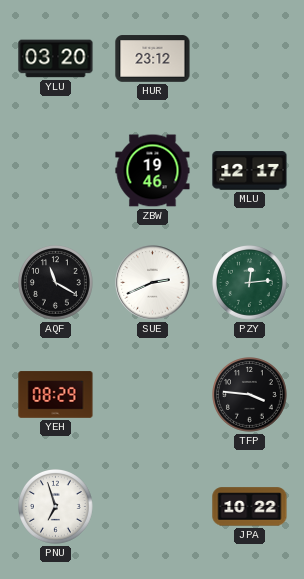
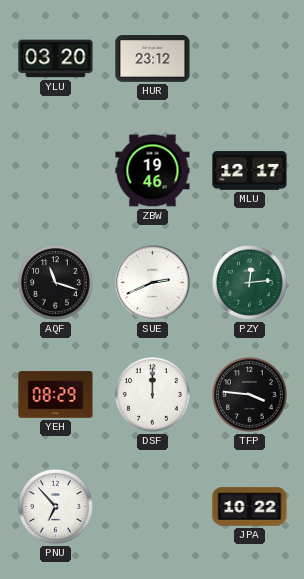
AQF: 11:20 -> 11:18
DSF: none -> 12:00
PNU: 6:57 -> 6:53
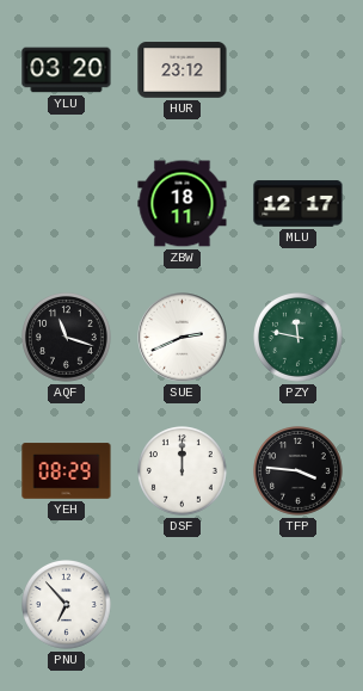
ZBW: 19:46 -> 18:11
PZY: 12:14 -> 11:47
JPA: 10:22 -> none
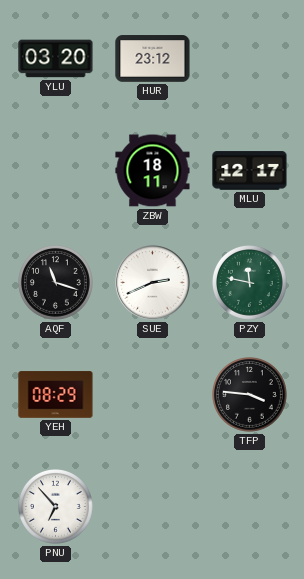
DSF: 12:00 -> none
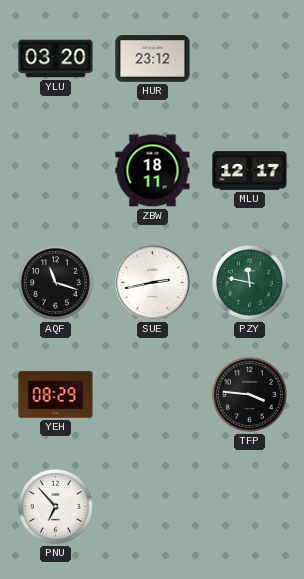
SUE: 2:41 -> 2:43
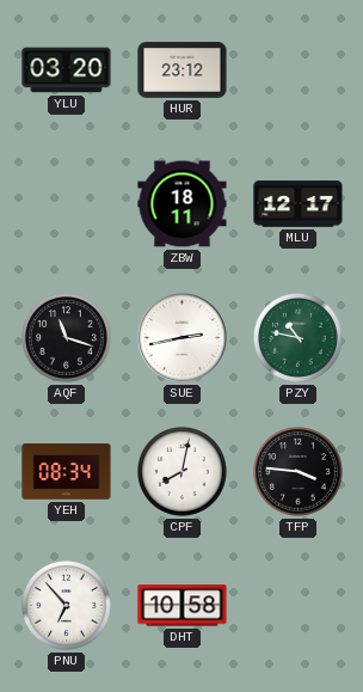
PZY: 11:47 -> 10:47
YEH: 08:29 -> 08:34
CPF: none -> 8:02
DHT: none -> 10:58
